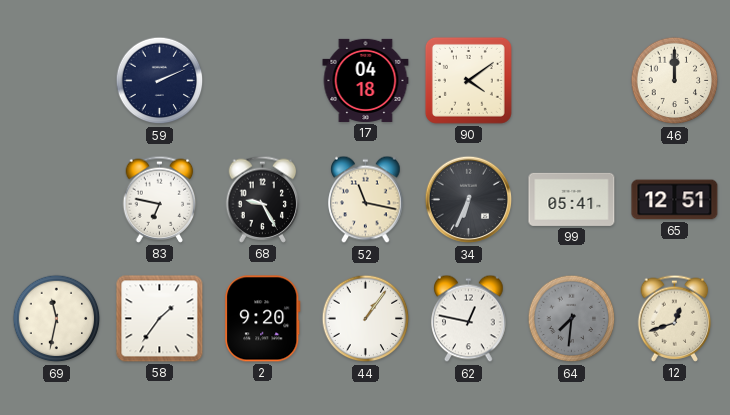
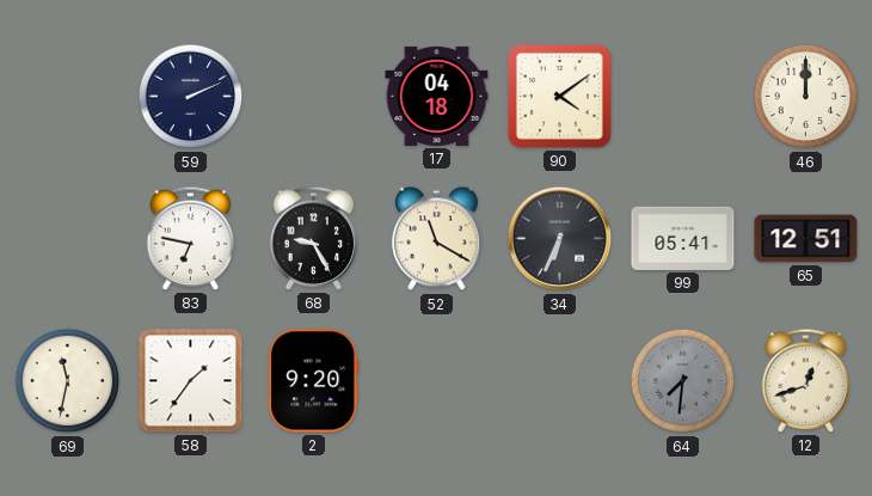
52: 11:17 -> 11:20
44: 1:06 -> none
62: 12:47 -> none
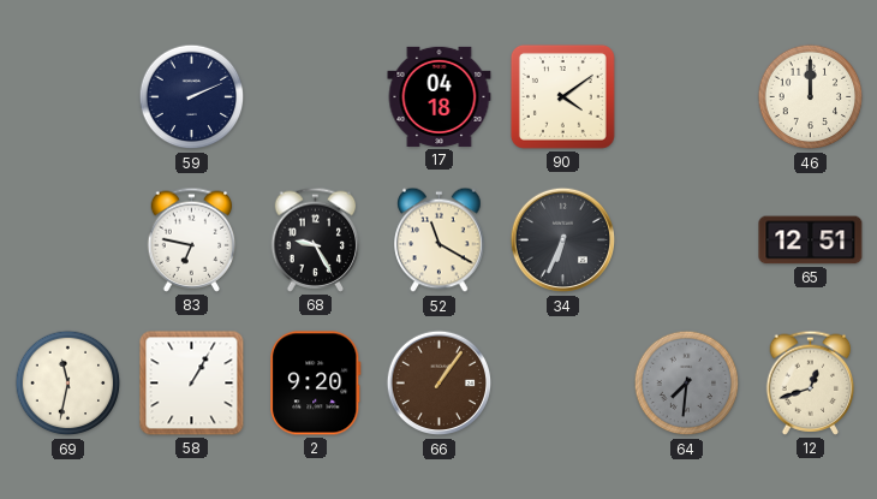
99: 05:41 -> none
58: 1:36 -> 1:05
66: none -> 1:06
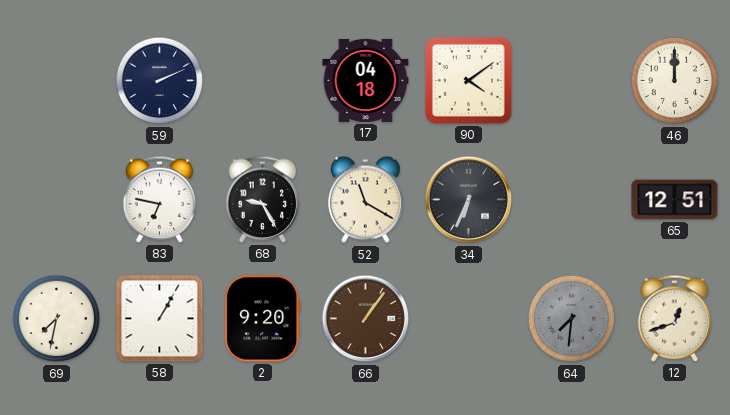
69: 11:32 -> 7:32
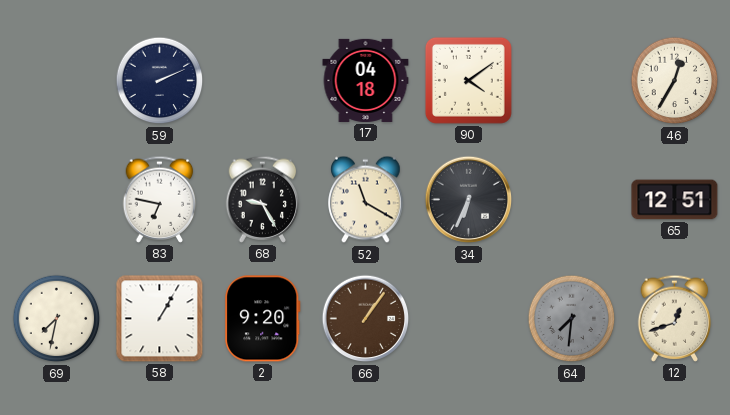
46: 12:00 -> 12:35
